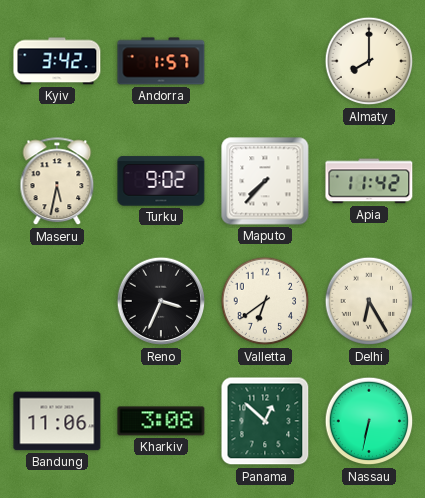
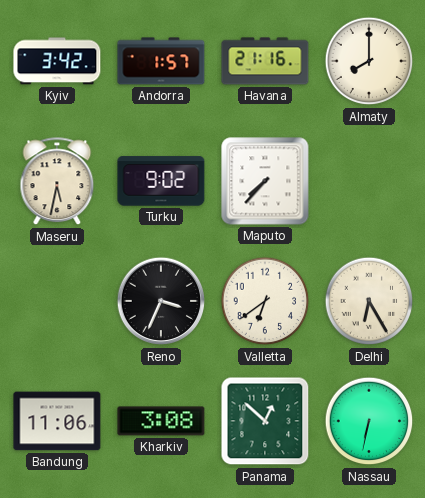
Havana: none -> 21:16
Apia: 11:42 -> none
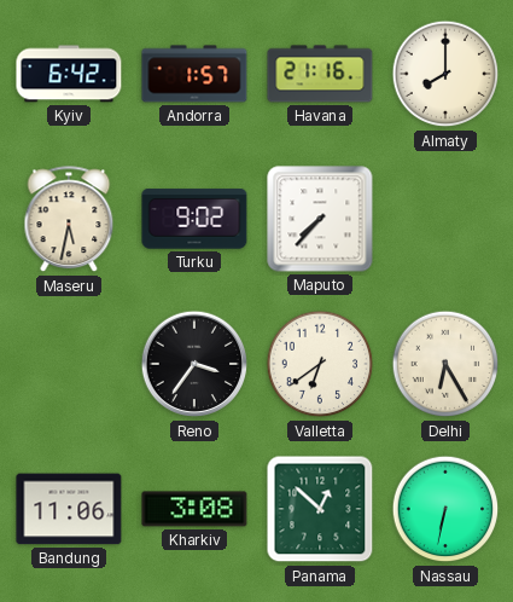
Kyiv: 3:42 -> 6:42
Reno: 3:34 -> 3:36
